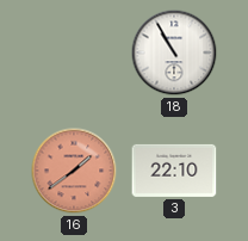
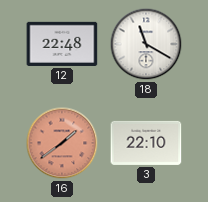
12: none -> 22:48
18: 10:55 -> 11:20
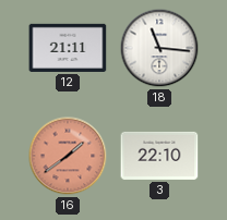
12: 22:48 -> 21:11
18: 11:20 -> 11:16
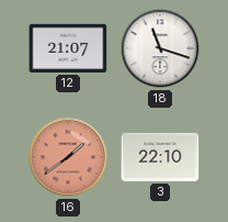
12: 21:11 -> 21:07
18: 11:16 -> 11:18
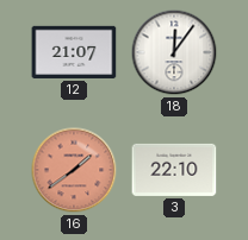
18: 11:18 -> 12:06
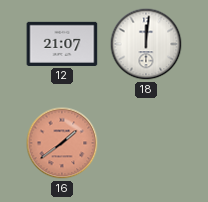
18: 12:06 -> 12:01
3: 22:10 -> none
